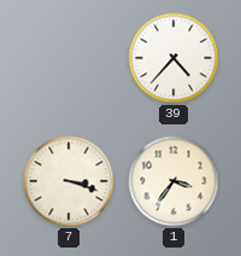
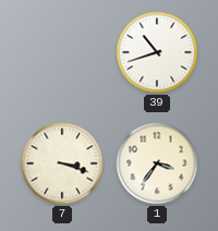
39: 4:37 -> 10:42
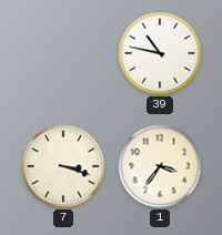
39: 10:42 -> 10:47
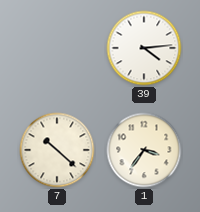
39: 10:47 -> 4:14
7: 3:18 -> 10:22
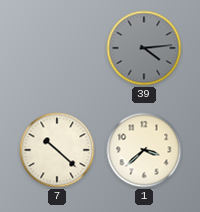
39 dial: white -> grey
1: 3:36 -> 3:38
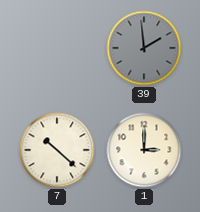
39: 4:14 -> 1:59
1: 3:38 -> 3:00
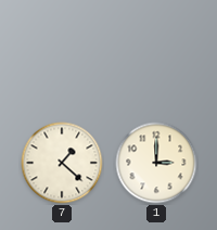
39: 1:59 -> none
7: 10:22 -> 1:22
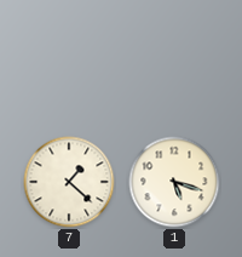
1: 3:00 -> 5:18
